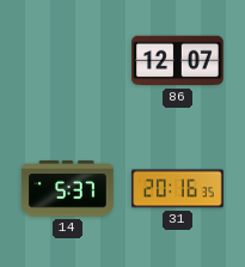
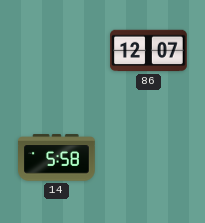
14: 5:37 -> 5:58
31: 20:16 -> none
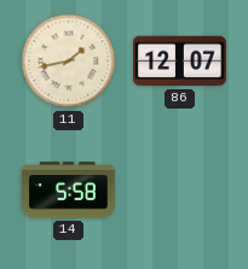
11: none -> 1:43
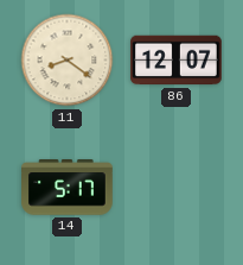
11: 1:43 -> 8:21
14: 5:58 -> 5:17
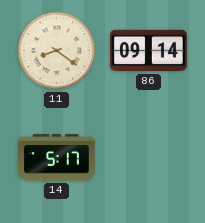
86: 12:07 -> 09:14
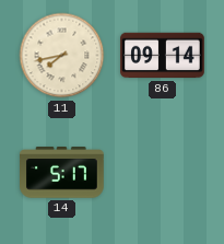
11: 8:21 -> 7:43
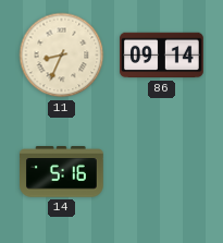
11: 7:43 -> 8:34
14: 5:17 -> 5:16
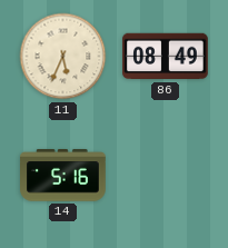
11: 8:34 -> 5:34
86: 09:14 -> 08:49
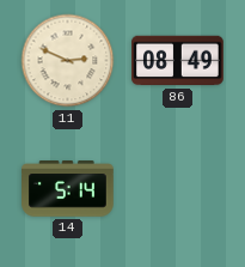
11: 5:34 -> 2:49
14: 5:16 -> 5:14
